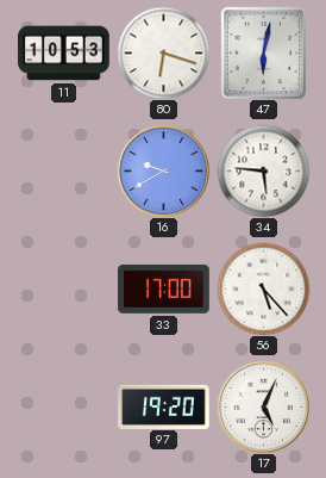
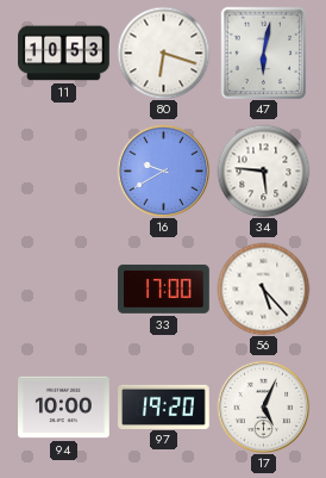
94: none -> 10:00
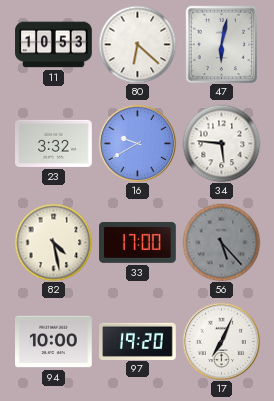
80: 6:18 -> 6:22
23: none -> 3:32
82: none -> 4:28
56 dial: white -> grey
17: 5:04 -> 7:04
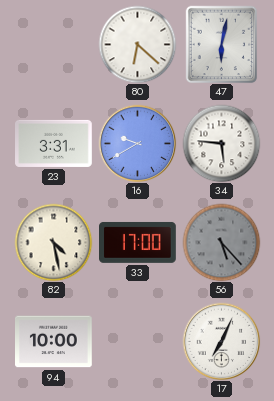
11: 10:53 -> none
23: 3:32 -> 3:31
97: 19:20 -> none
